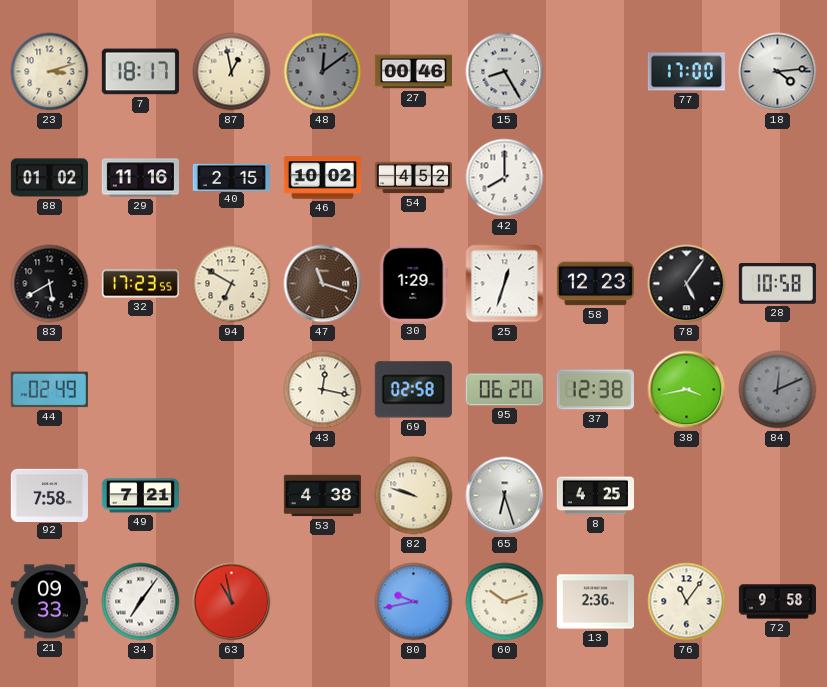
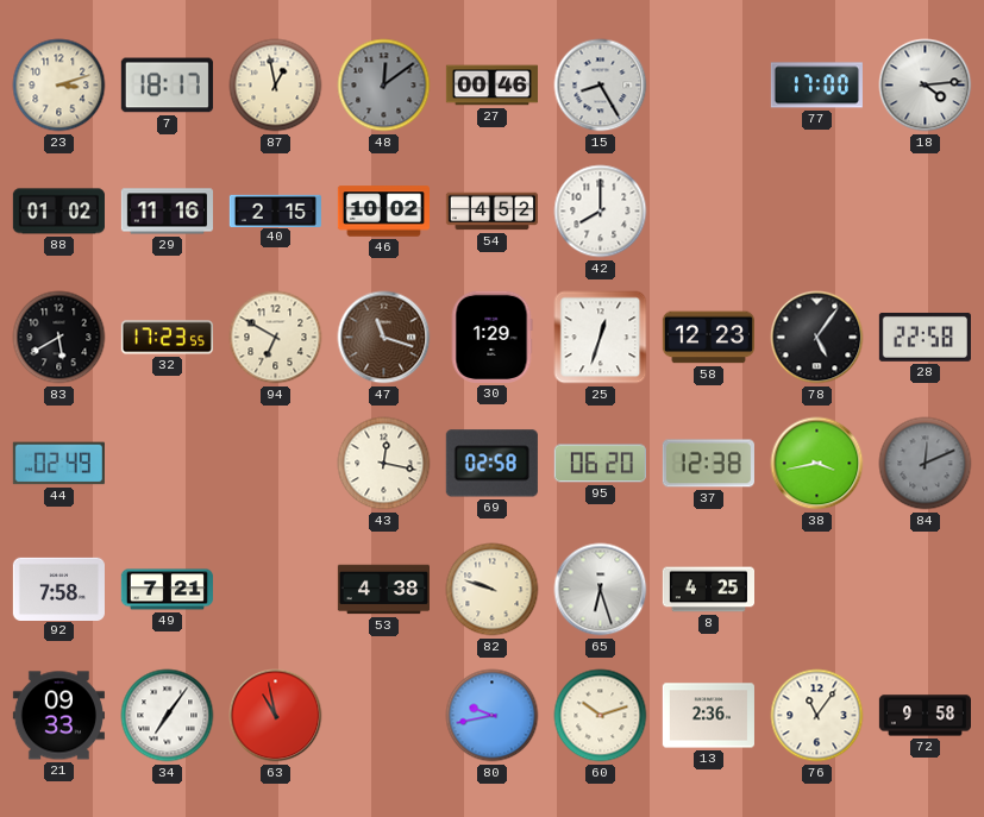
28: 10:58 -> 22:58
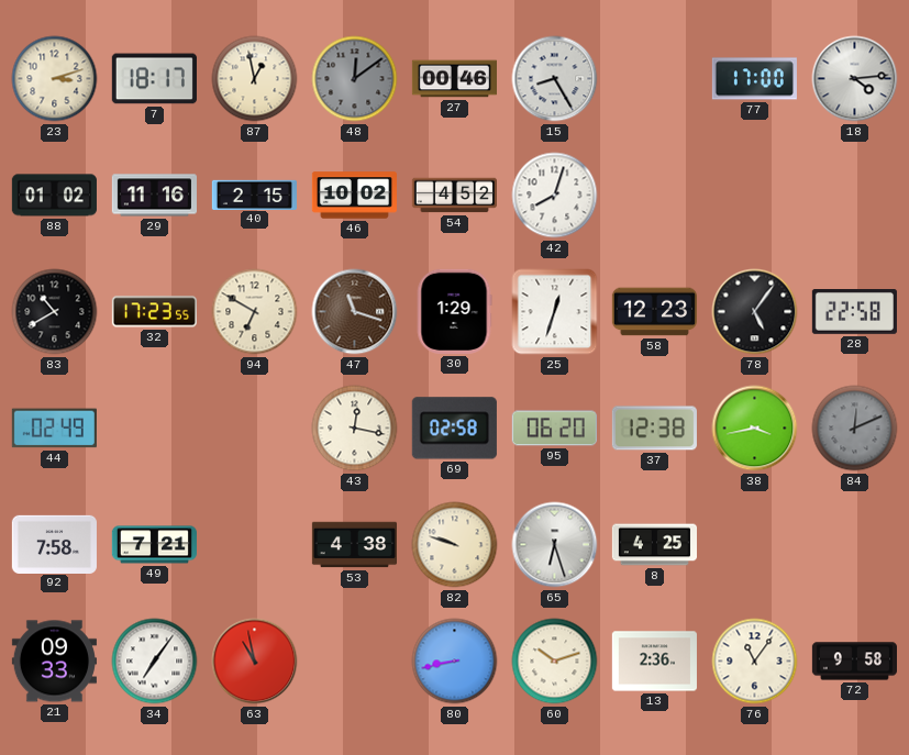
42: 8:00 -> 8:03
83: 5:40 -> 10:40
80: 9:43 -> 8:43
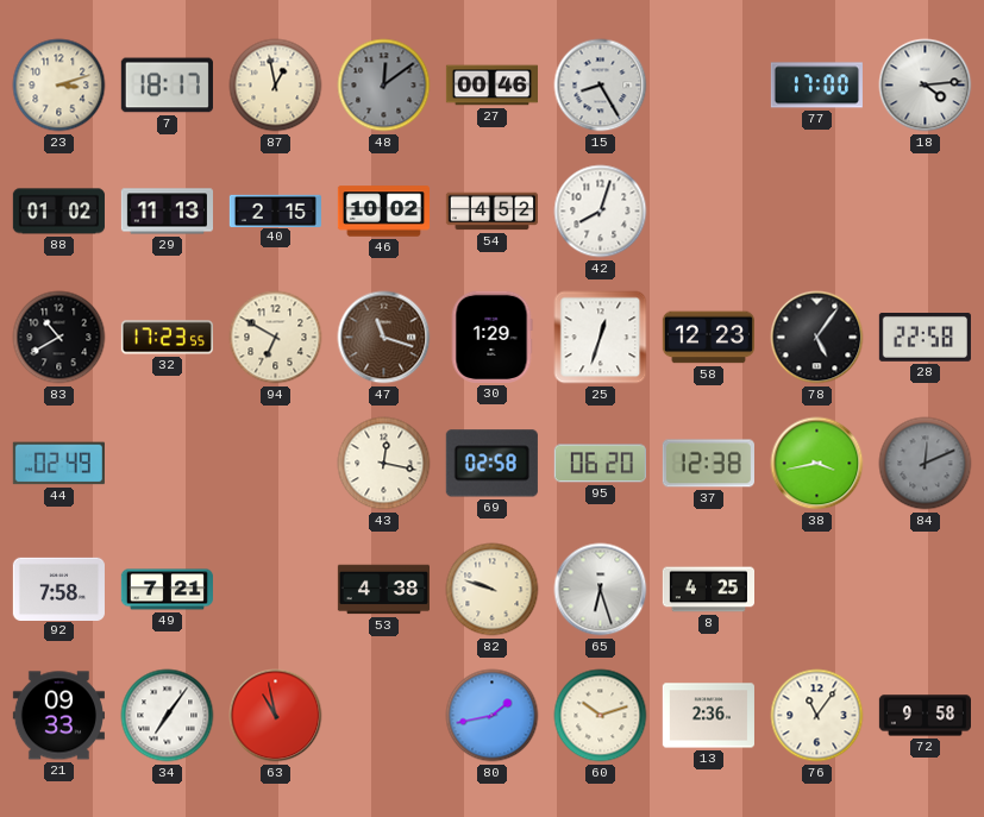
29: 11:16 -> 11:13
80: 8:43 -> 1:43
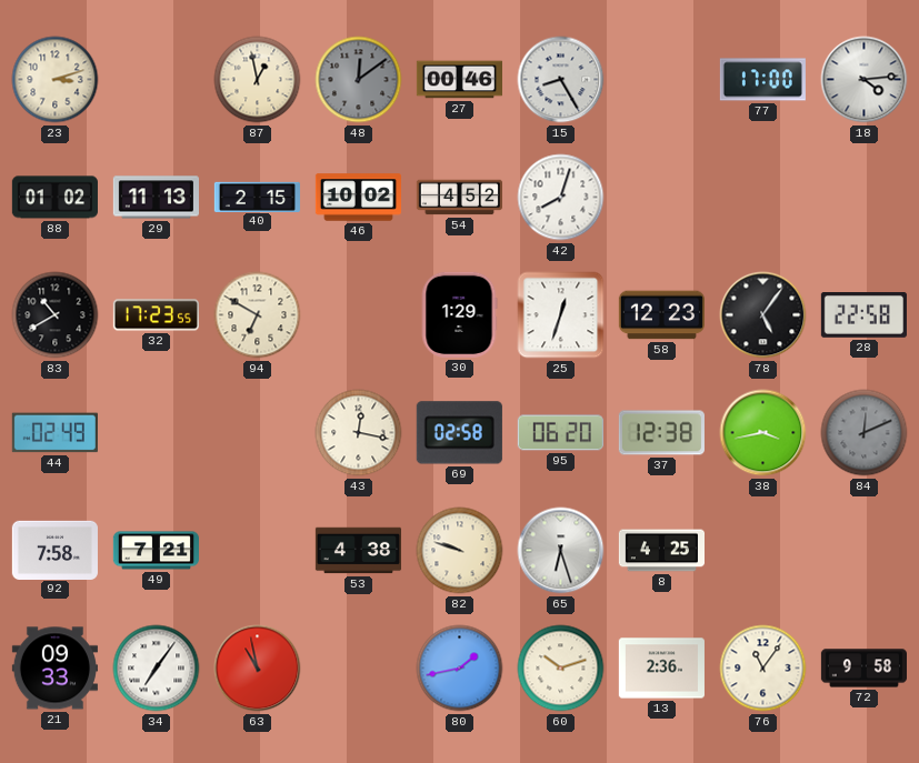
7: 18:17 -> none
47: 11:18 -> none
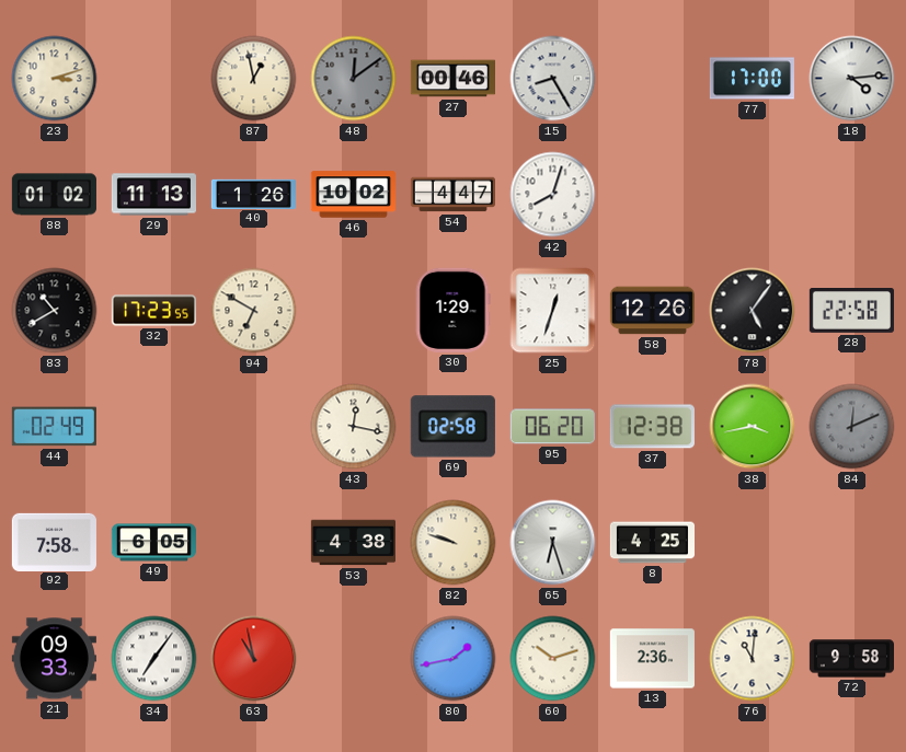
40: 2:15 -> 1:26
54: 4:52 -> 4:47
58: 12:23 -> 12:26
49: 7:21 -> 6:05
76: 11:06 -> 11:01
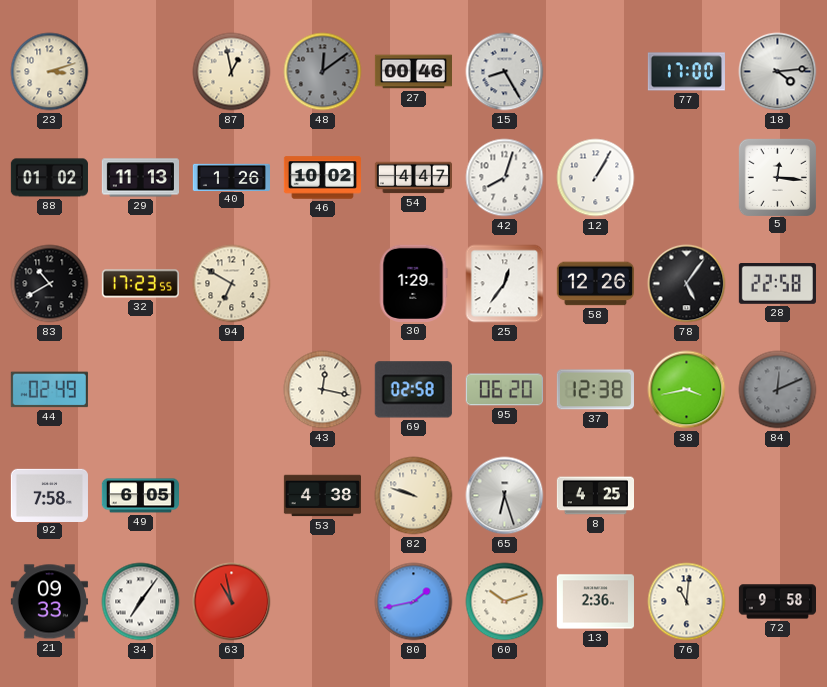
12: none -> 1:05
5: none -> 12:16
25: 12:33 -> 12:36
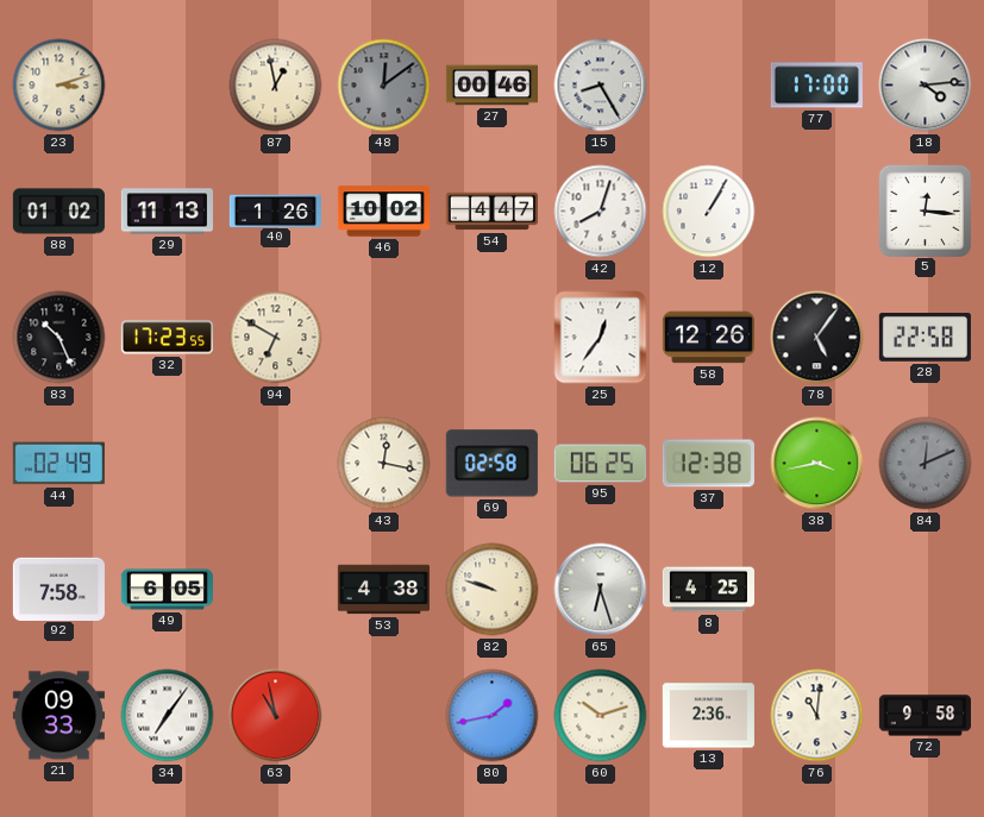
83: 10:40 -> 10:26
30: 1:29 -> none
95: 06:20 -> 06:25
